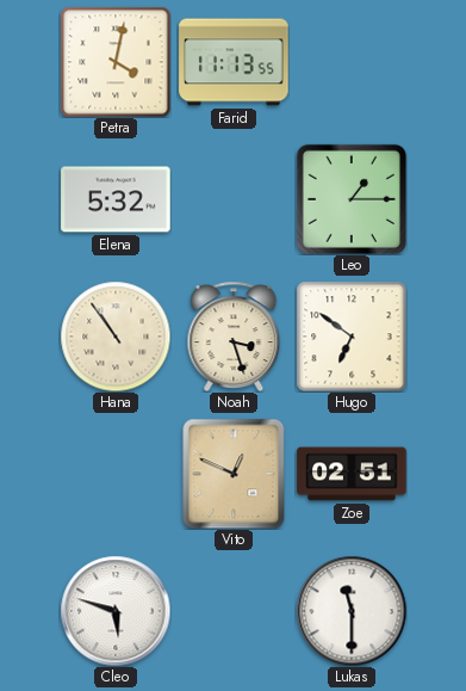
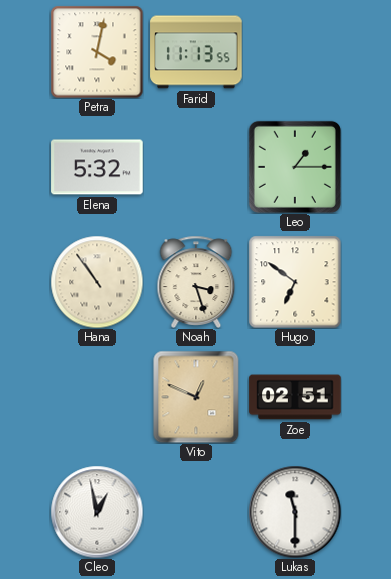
Cleo: 5:48 -> 12:58
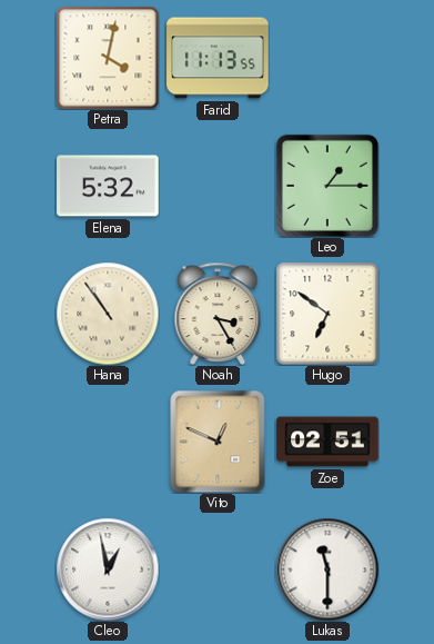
Noah: 3:27 -> 3:25
